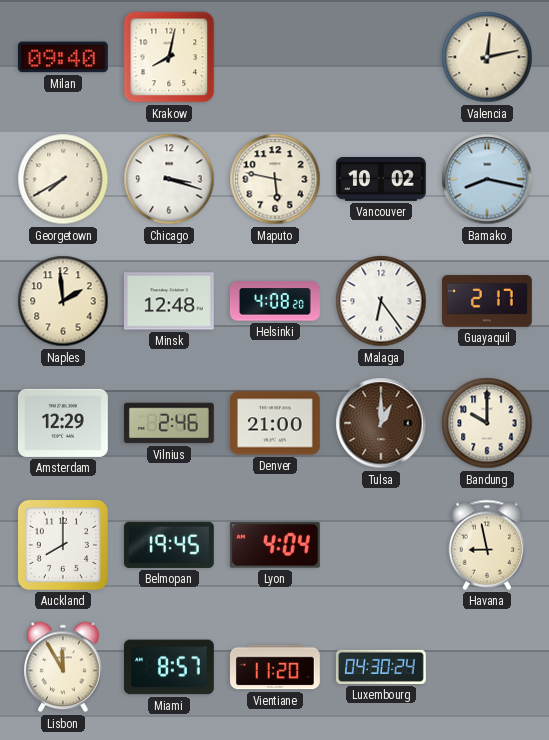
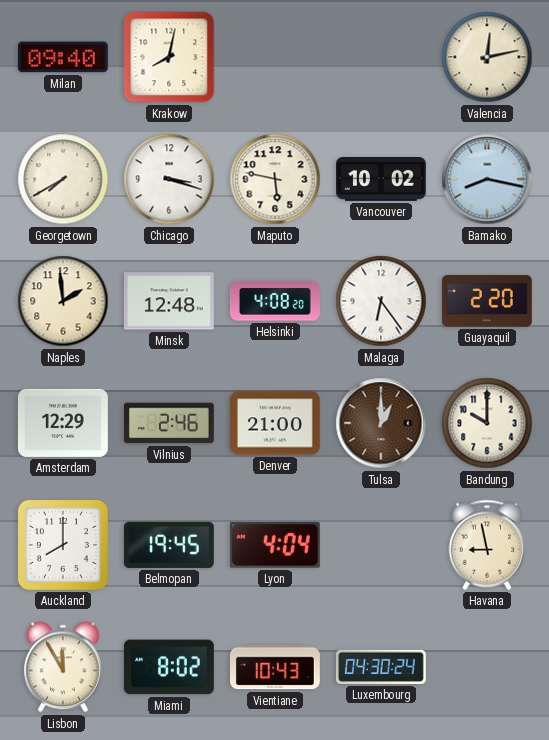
Guayaquil: 2:17 -> 2:20
Miami: 8:57 -> 8:02
Vientiane: 11:20 -> 10:43
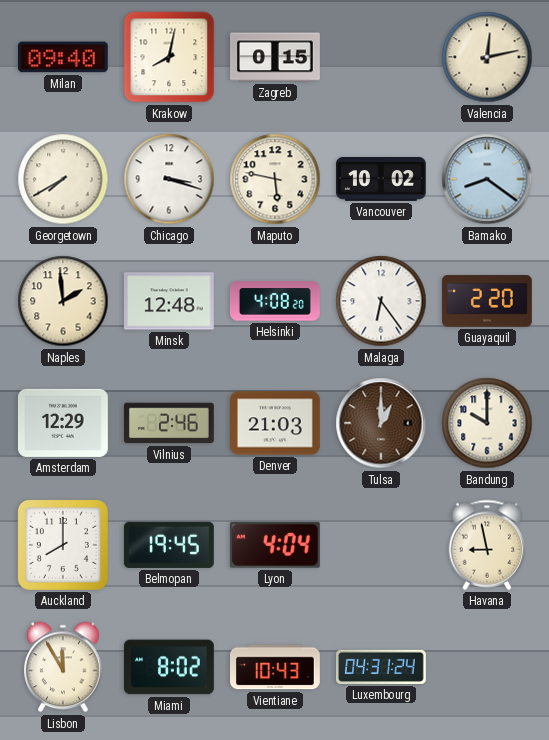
Zagreb: none -> 0:15
Bamako: 8:17 -> 8:21
Denver: 21:00 -> 21:03
Luxembourg: 04:30 -> 04:31
